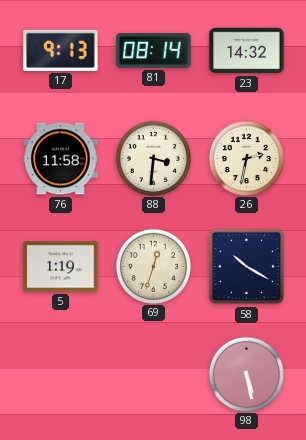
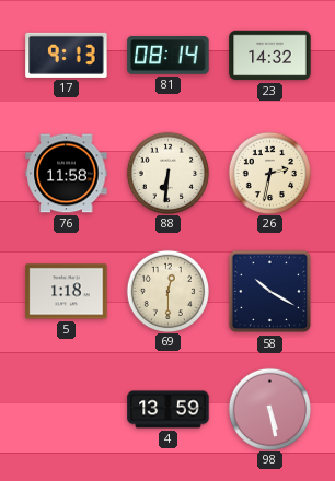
88: 3:31 -> 6:31
5: 1:19 -> 1:18
69: 12:33 -> 12:30
4: none -> 13:59
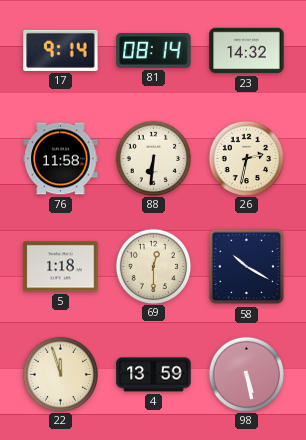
17: 9:13 -> 9:14
22: none -> 11:57
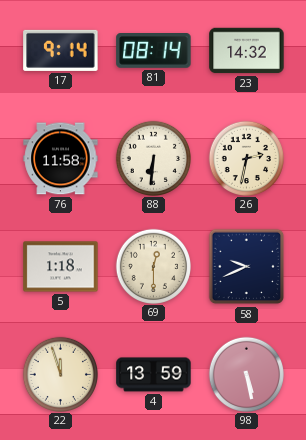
58: 10:20 -> 9:41
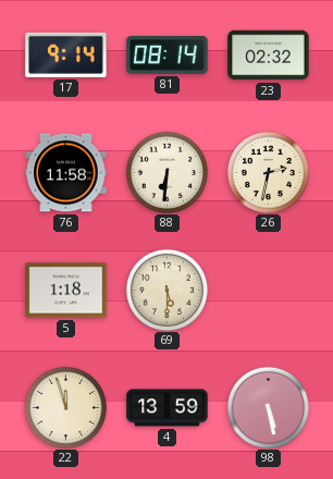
23: 14:32 -> 02:32
69: 12:30 -> 5:30
58: 9:41 -> none
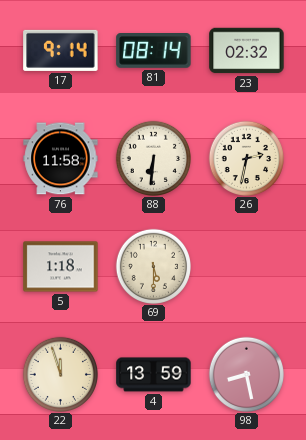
98: 5:28 -> 8:28
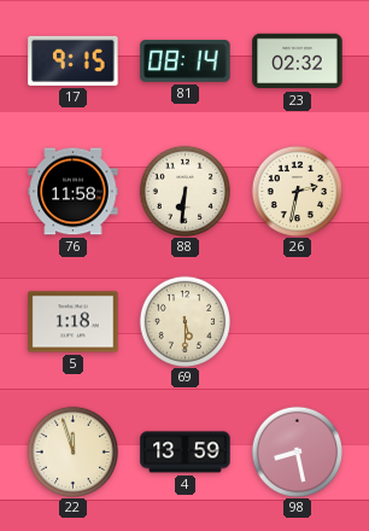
17: 9:14 -> 9:15
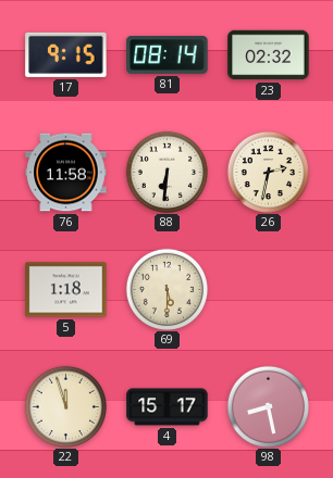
4: 13:59 -> 15:17
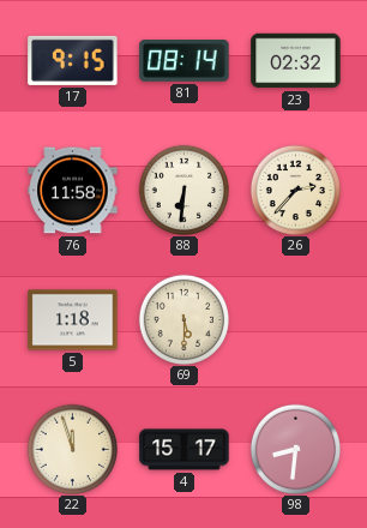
26: 2:32 -> 2:37
98: 8:28 -> 8:31
